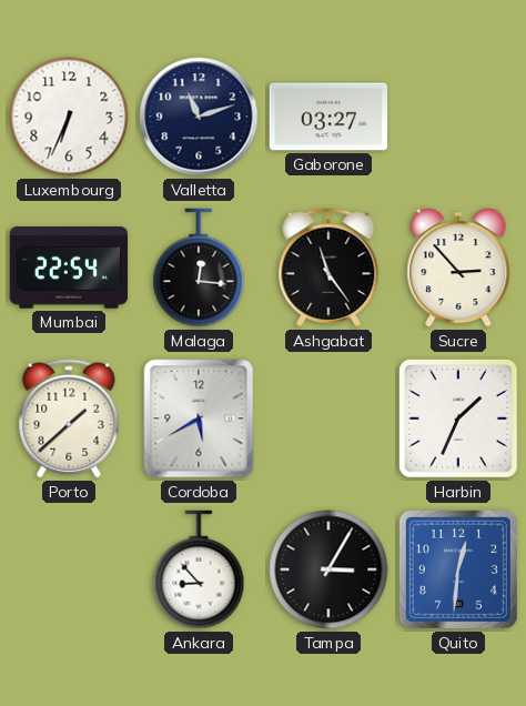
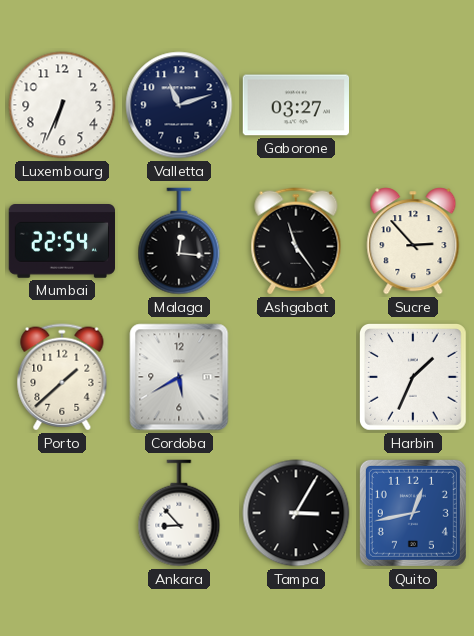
Quito: 12:31 -> 12:43
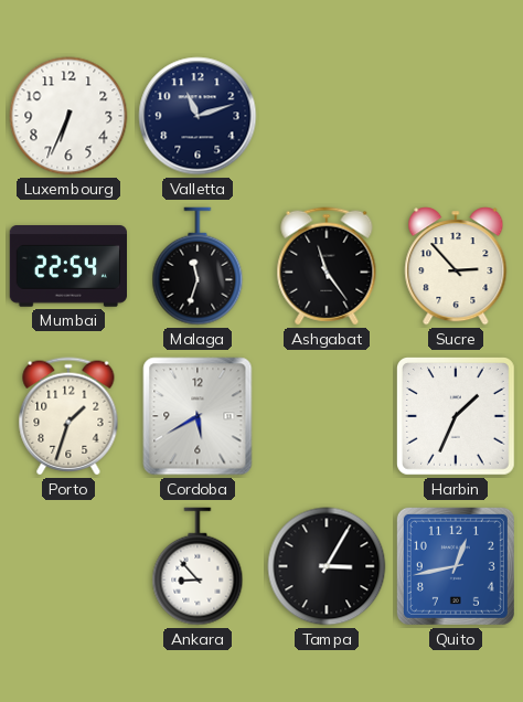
Gaborone: 03:27 -> none
Malaga: 12:16 -> 11:33
Porto: 1:38 -> 1:33
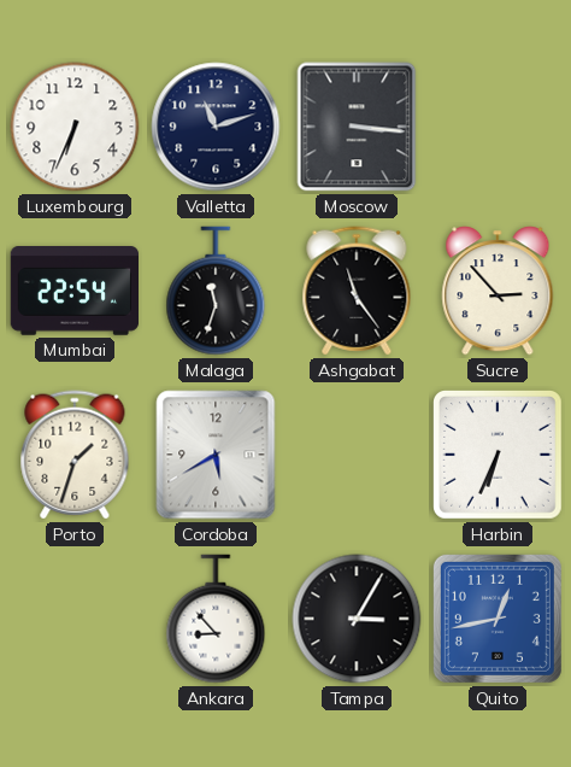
Moscow: none -> 3:16
Harbin: 1:34 -> 6:34
